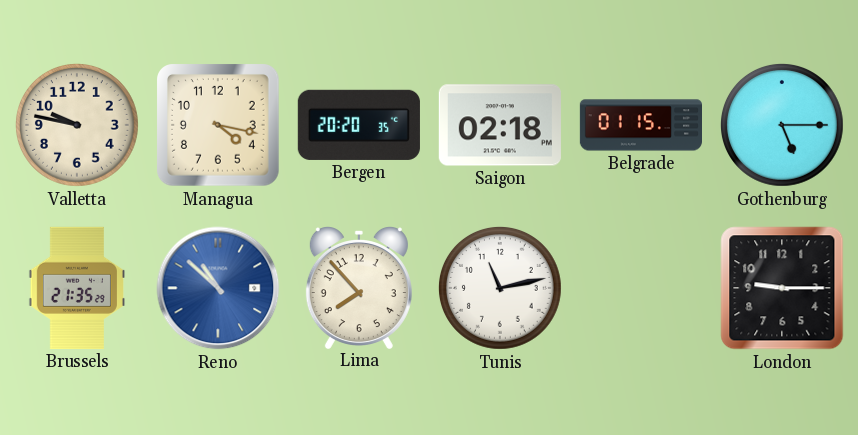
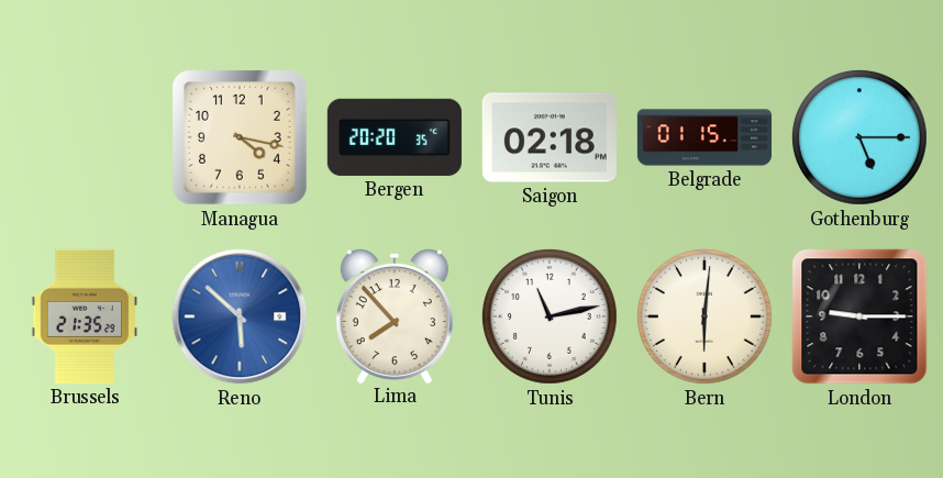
Valletta: 9:47 -> none
Reno: 10:52 -> 5:52
Bern: none -> 6:01
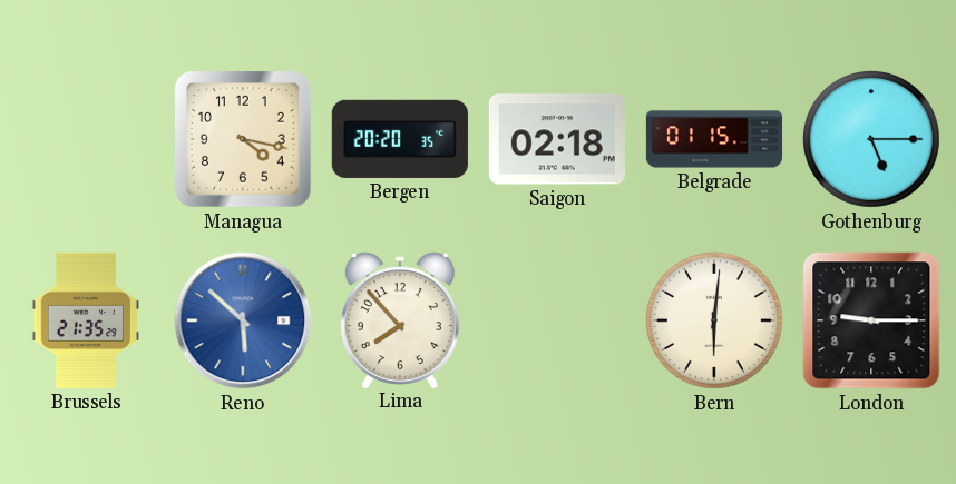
Tunis: 11:13 -> none
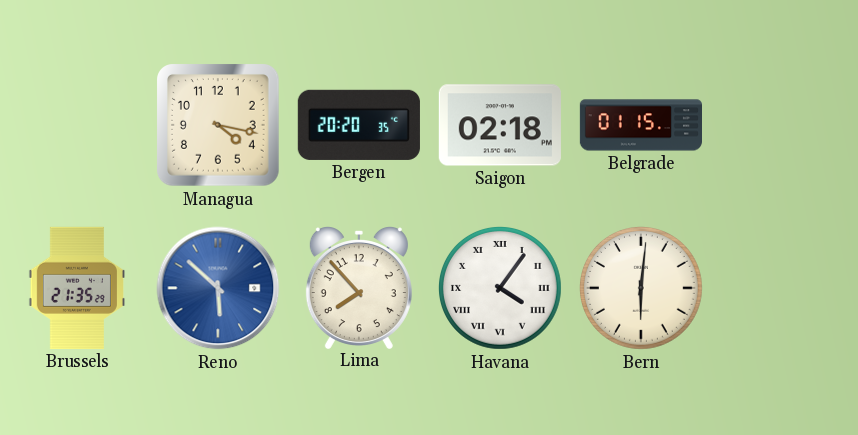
Gothenburg: 5:15 -> none
Havana: none -> 4:06
London: 9:15 -> none
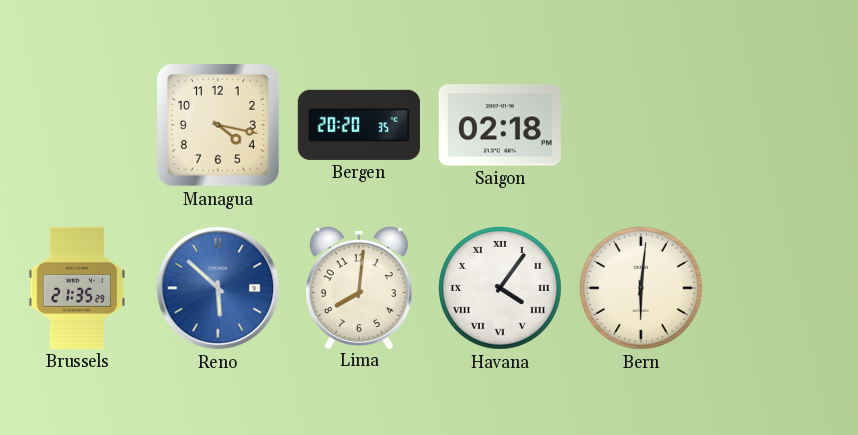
Belgrade: 01:15 -> none
Lima: 7:53 -> 8:01
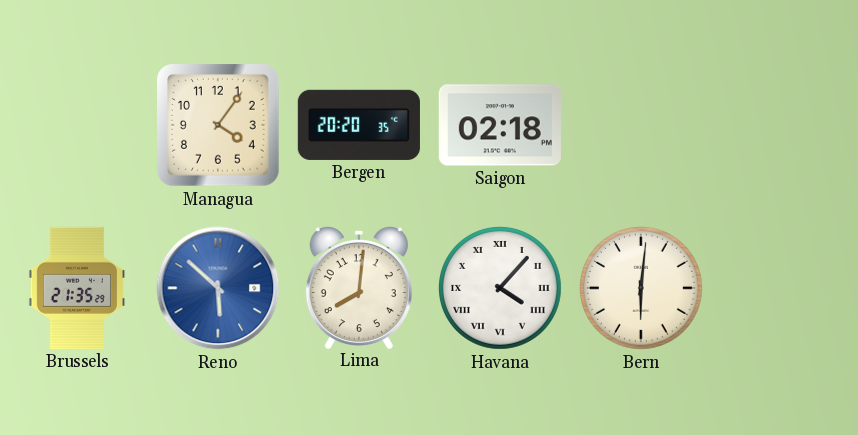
Managua: 4:17 -> 4:06
Havana: 4:06 -> 4:07
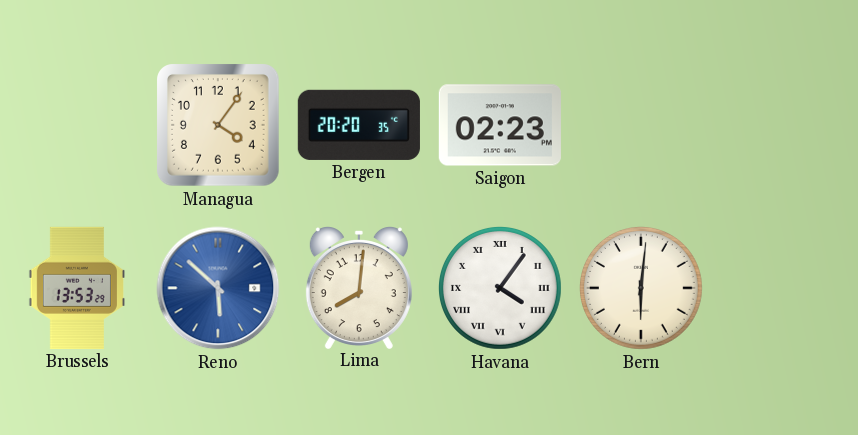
Saigon: 02:18 -> 02:23
Brussels: 21:35 -> 13:53
Havana: 4:07 -> 4:06
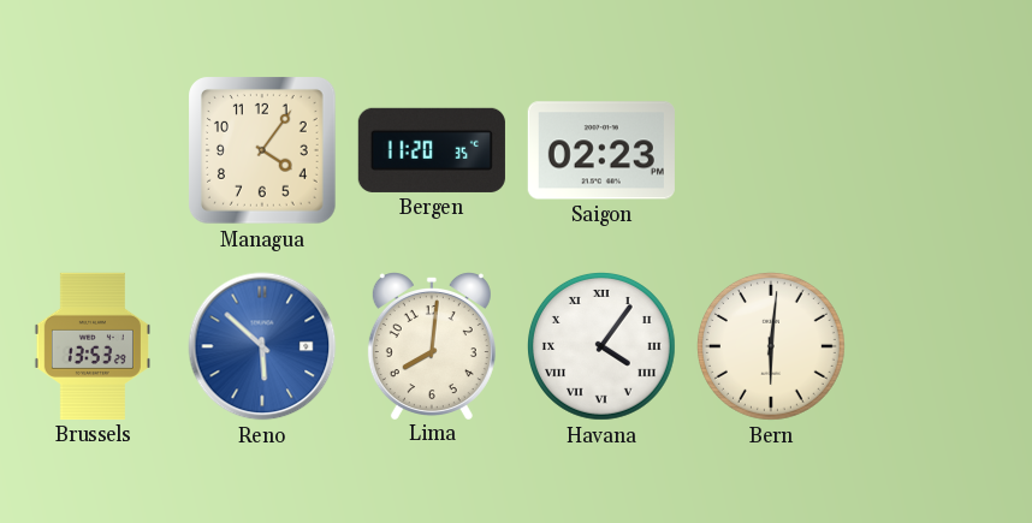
Bergen: 20:20 -> 11:20
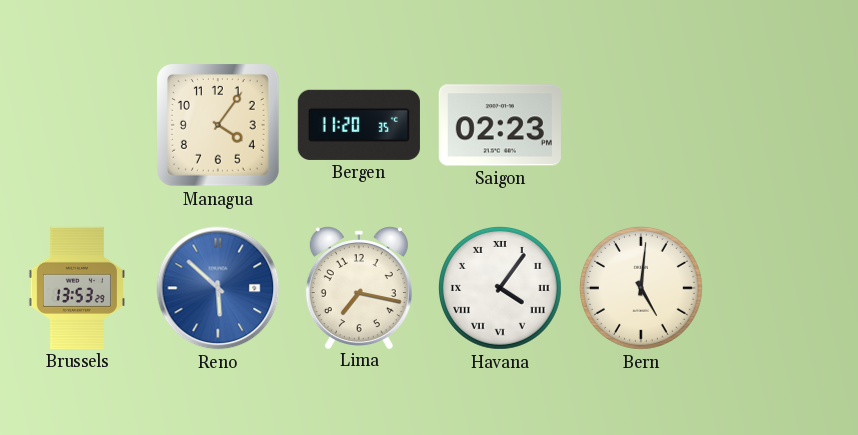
Lima: 8:01 -> 7:17
Bern: 6:01 -> 5:01
